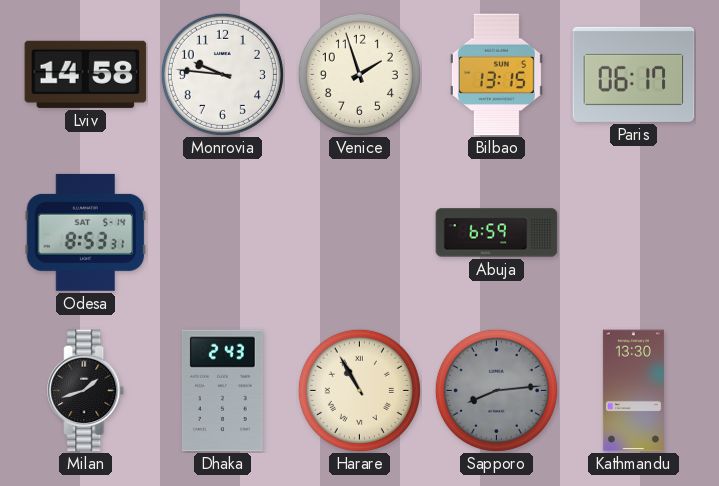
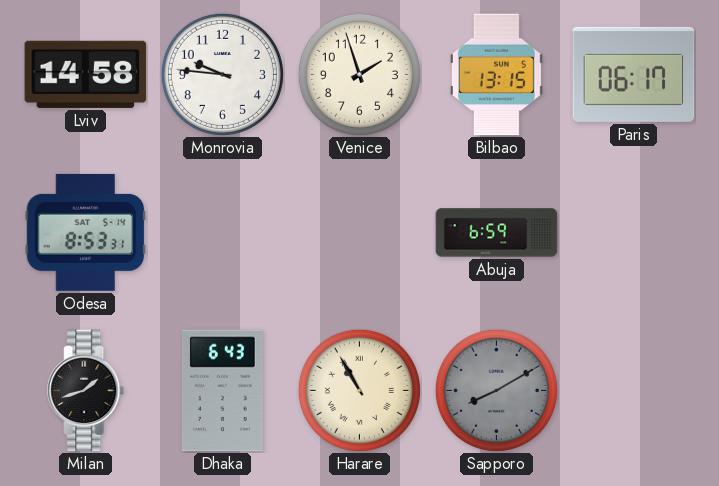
Dhaka: 2:43 -> 6:43
Sapporo: 8:14 -> 8:10
Kathmandu: 13:30 -> none
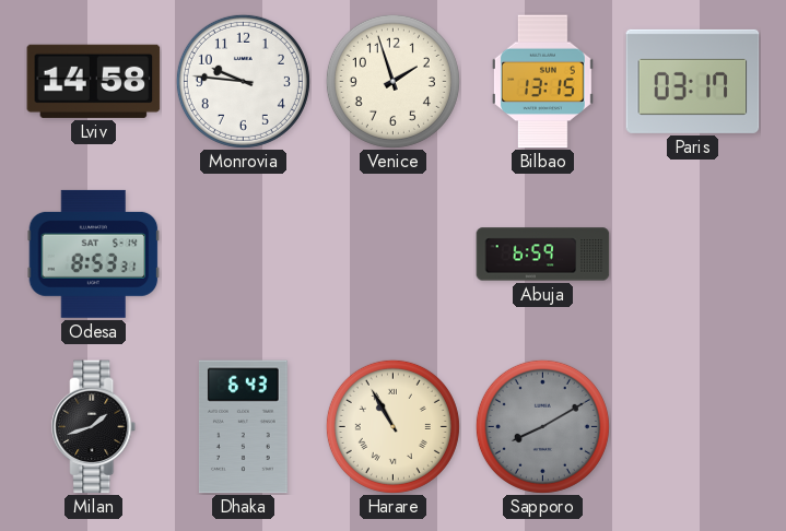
Paris: 06:17 -> 03:17
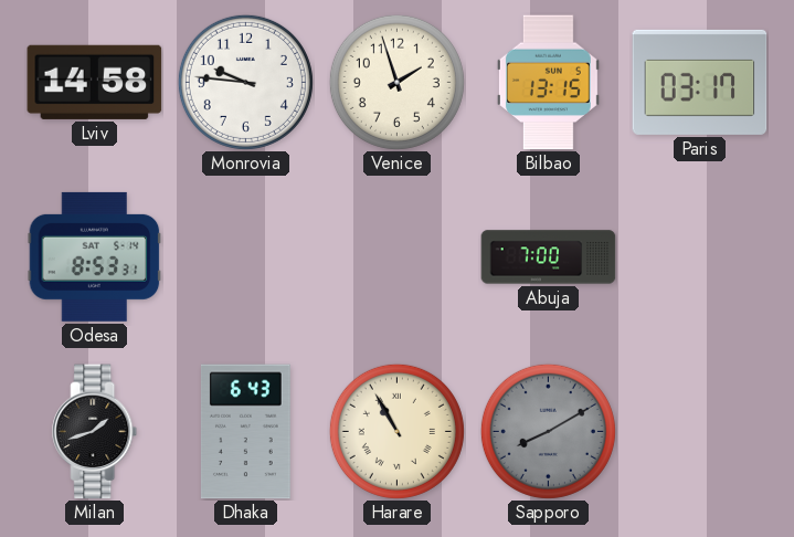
Abuja: 6:59 -> 7:00
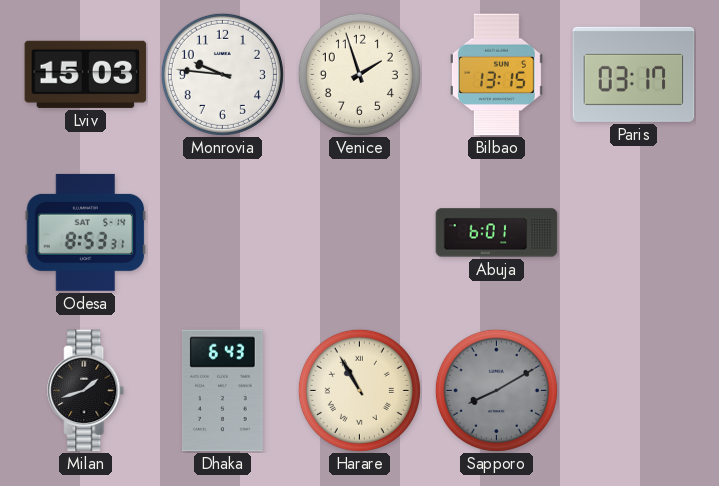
Lviv: 14:58 -> 15:03
Abuja: 7:00 -> 6:01
